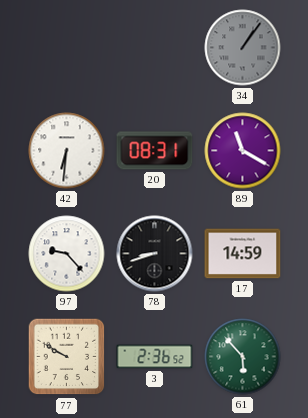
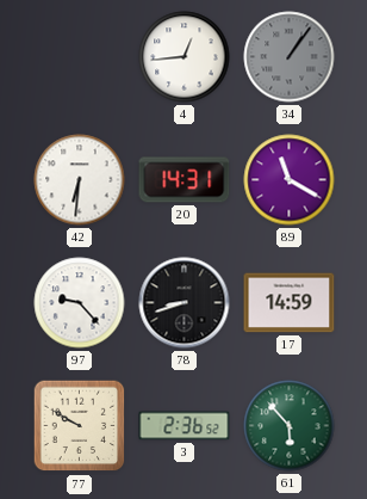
4: none -> 12:44
20: 08:31 -> 14:31
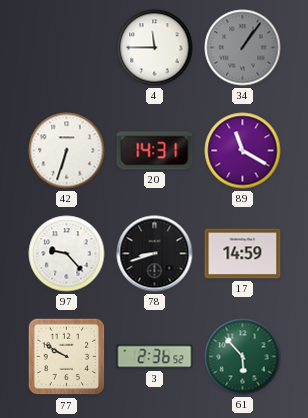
4: 12:44 -> 11:45
42: 6:31 -> 6:33
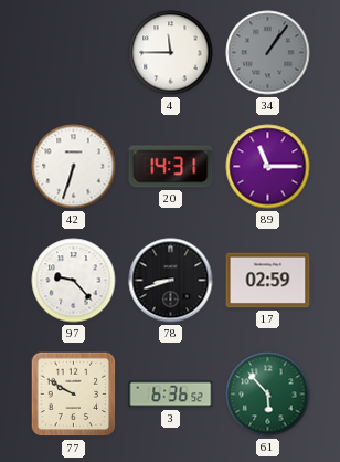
89: 11:20 -> 11:15
17: 14:59 -> 02:59
3: 2:36 -> 6:36
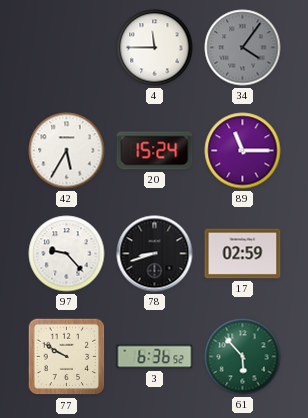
34: 1:06 -> 4:06
42: 6:33 -> 5:35
20: 14:31 -> 15:24
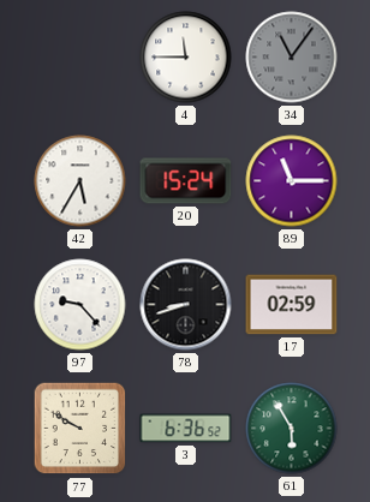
34: 4:06 -> 11:06
61: 5:53 -> 5:55
